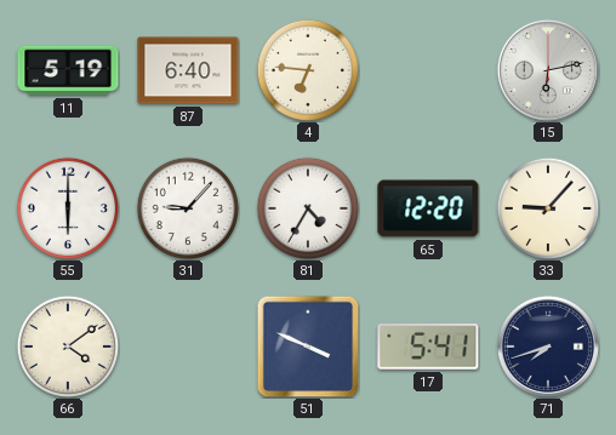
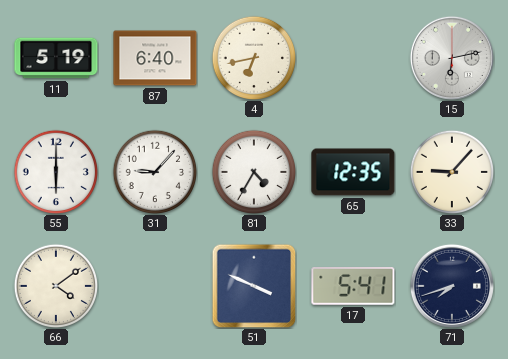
4: 6:46 -> 6:43
65: 12:20 -> 12:35
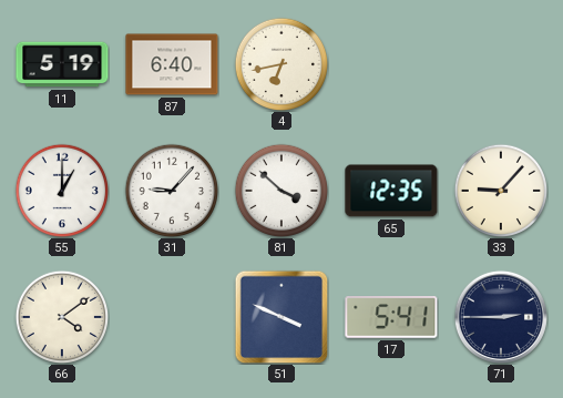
15: 6:13 -> none
55: 6:00 -> 1:00
81: 4:35 -> 3:52
71: 7:42 -> 2:45
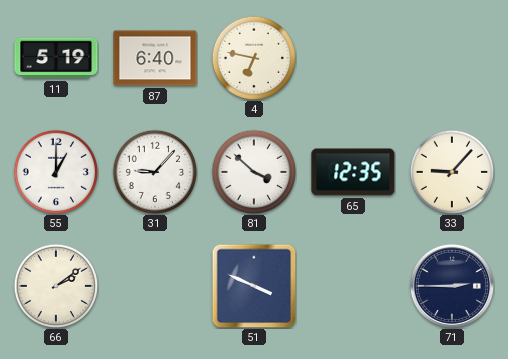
4: 6:43 -> 6:47
66: 4:09 -> 2:09
17: 5:41 -> none
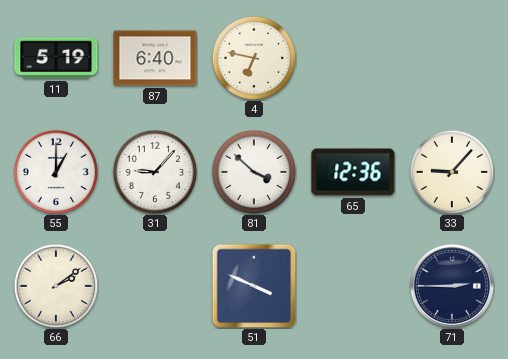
65: 12:35 -> 12:36
